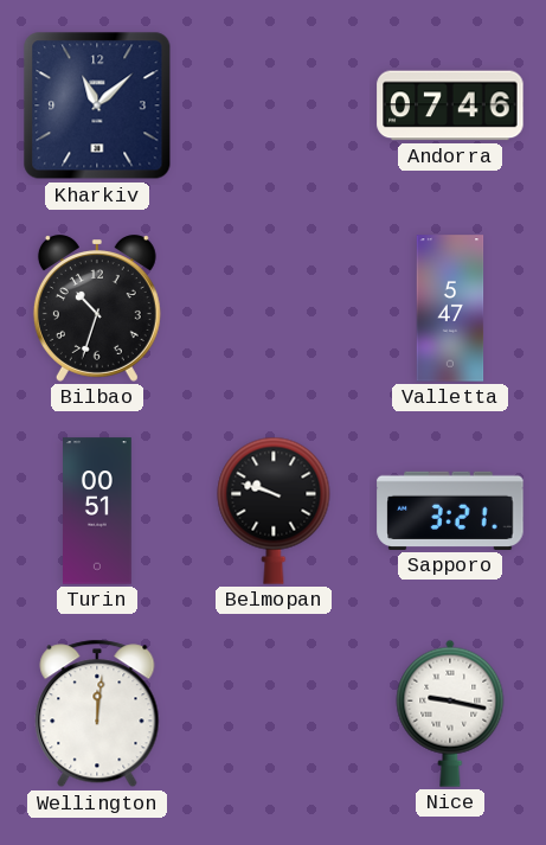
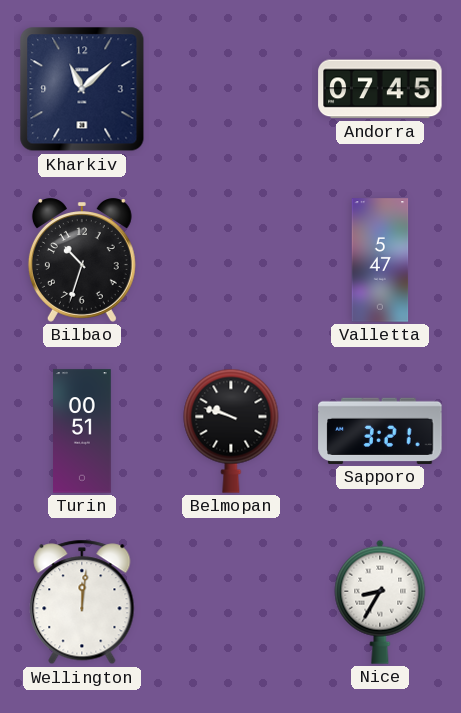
Andorra: 07:46 -> 07:45
Nice: 9:17 -> 8:35
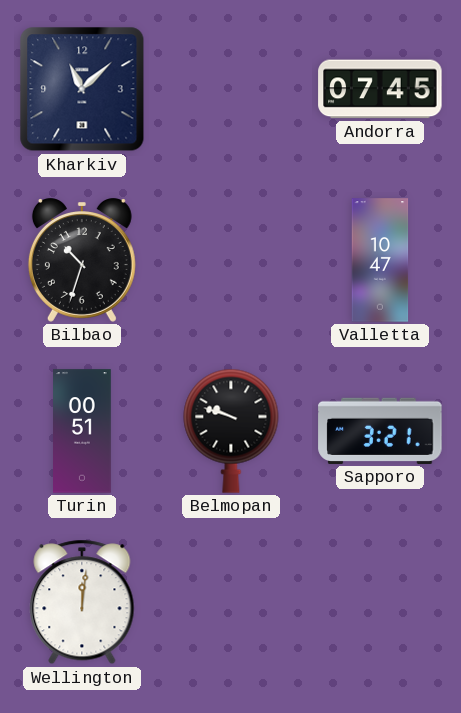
Valletta: 5:47 -> 10:47
Nice: 8:35 -> none
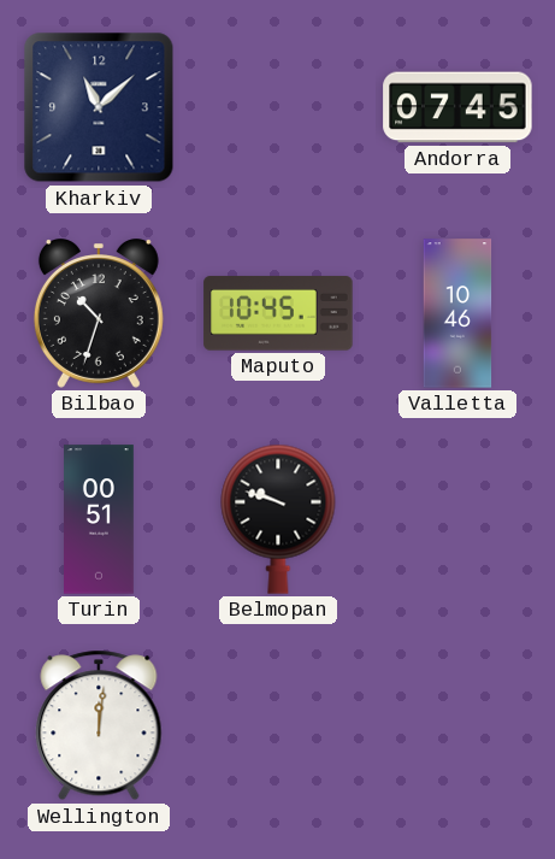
Maputo: none -> 10:45
Valletta: 10:47 -> 10:46
Sapporo: 3:21 -> none
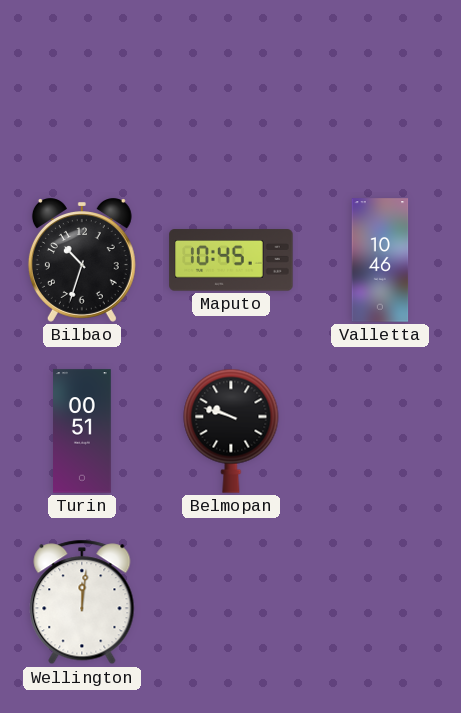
Kharkiv: 11:08 -> none
Andorra: 07:45 -> none
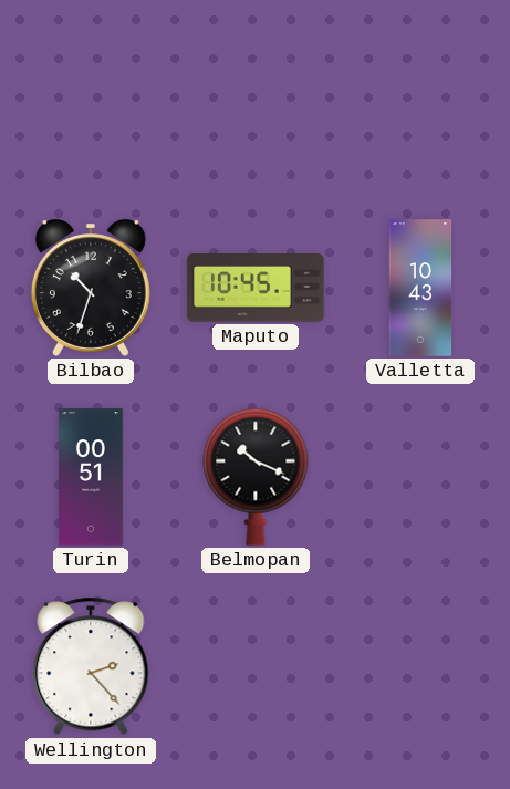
Valletta: 10:46 -> 10:43
Belmopan: 9:48 -> 10:19
Wellington: 12:01 -> 2:23
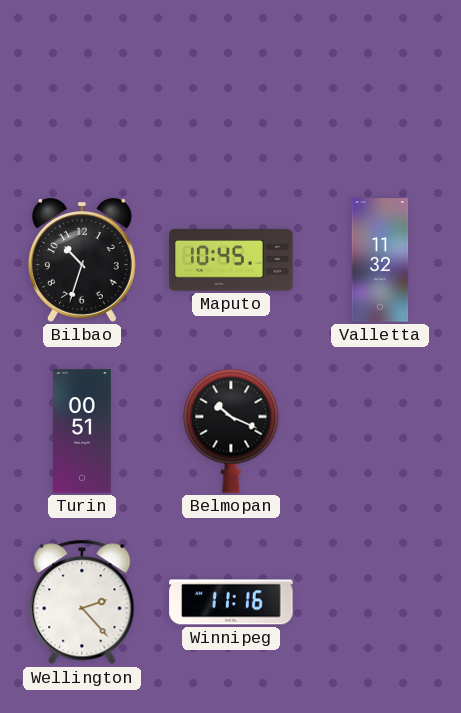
Valletta: 10:43 -> 11:32
Winnipeg: none -> 11:16
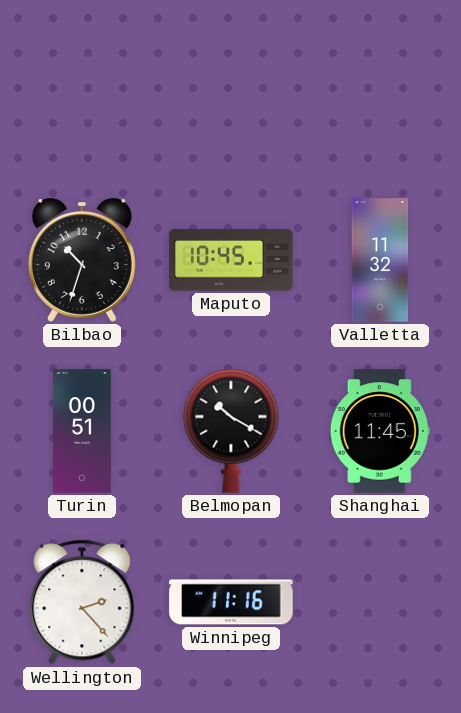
Belmopan: 10:19 -> 10:20
Shanghai: none -> 11:45
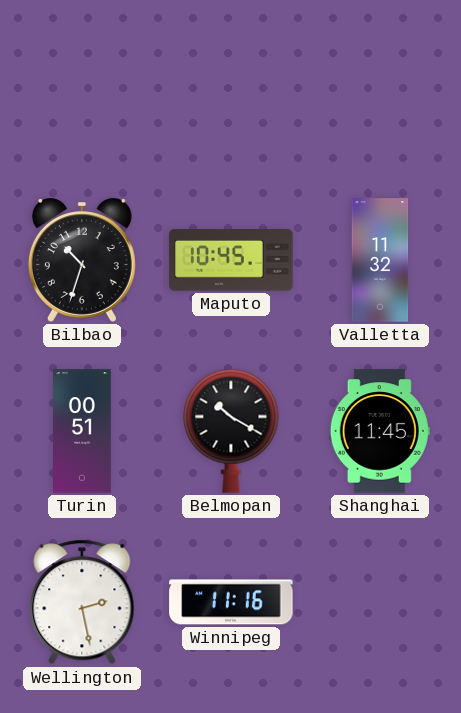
Wellington: 2:23 -> 2:28
